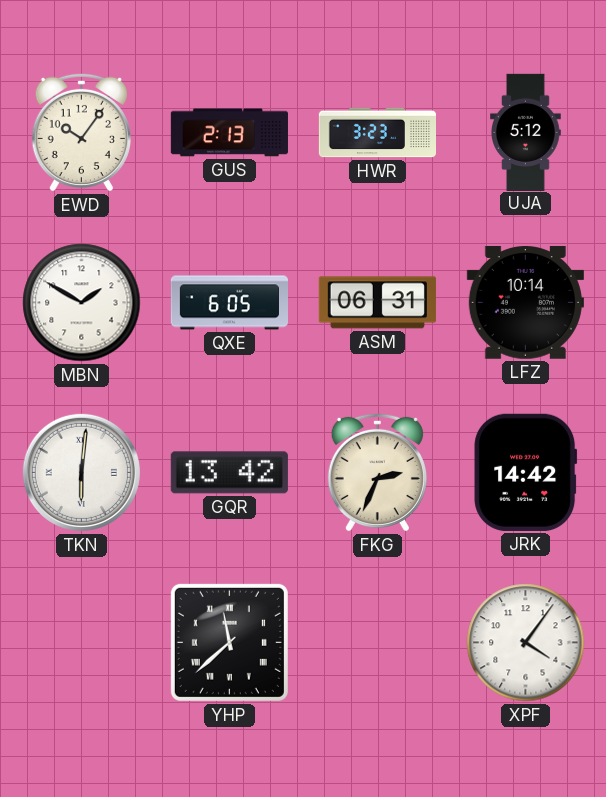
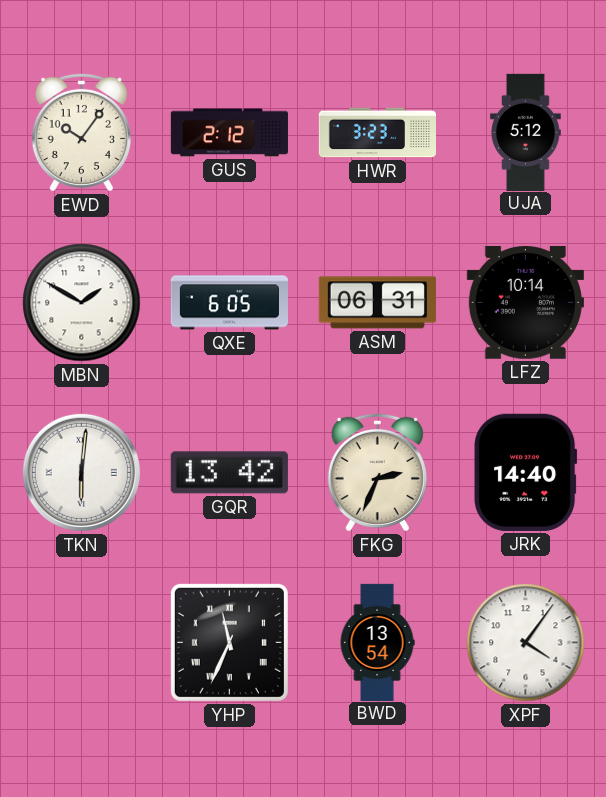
GUS: 2:13 -> 2:12
JRK: 14:42 -> 14:40
YHP: 11:38 -> 11:34
BWD: none -> 13:54
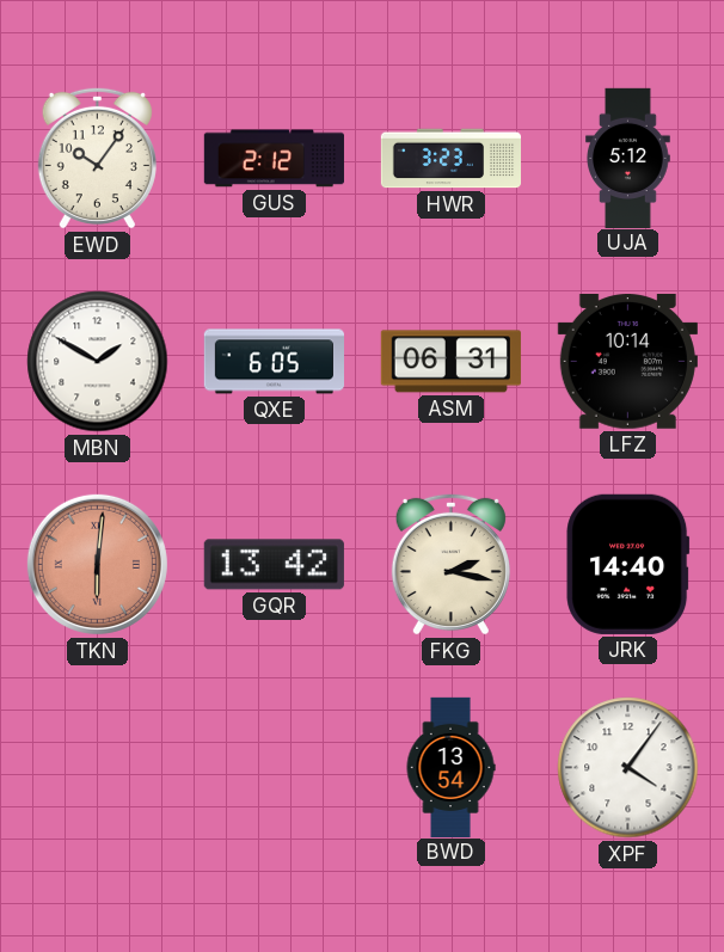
TKN dial: white -> salmon
FKG: 2:34 -> 2:17
YHP: 11:34 -> none
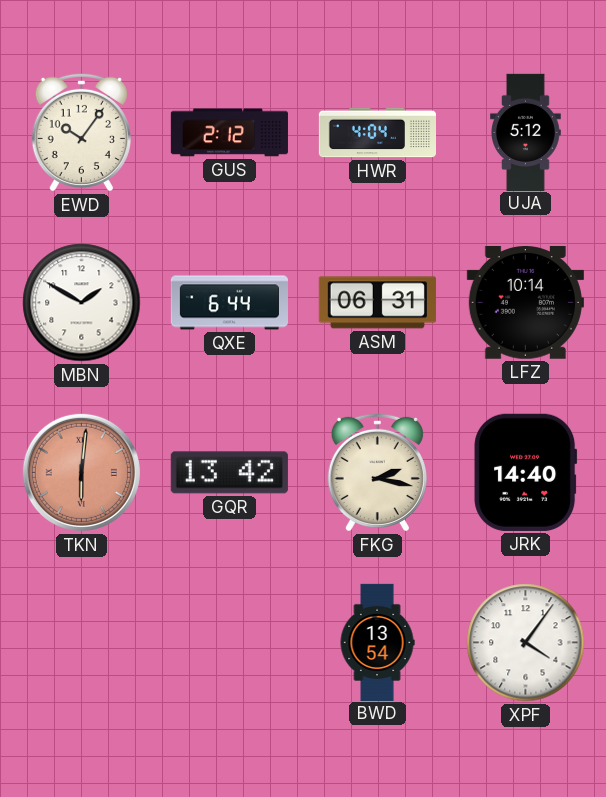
HWR: 3:23 -> 4:04
QXE: 6:05 -> 6:44
